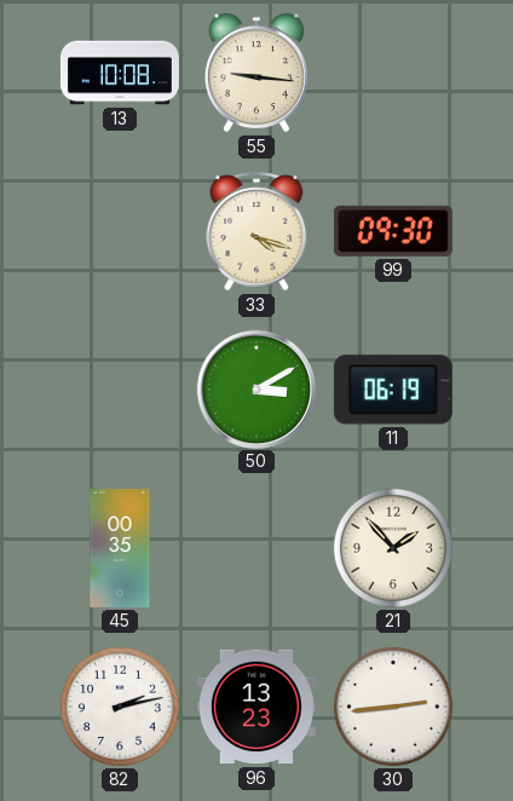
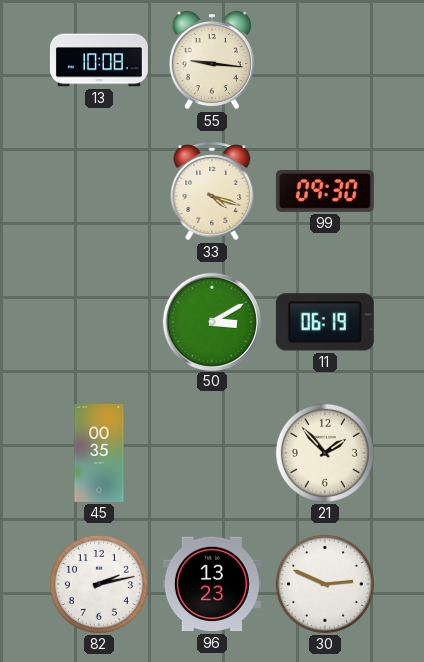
30: 2:44 -> 2:49
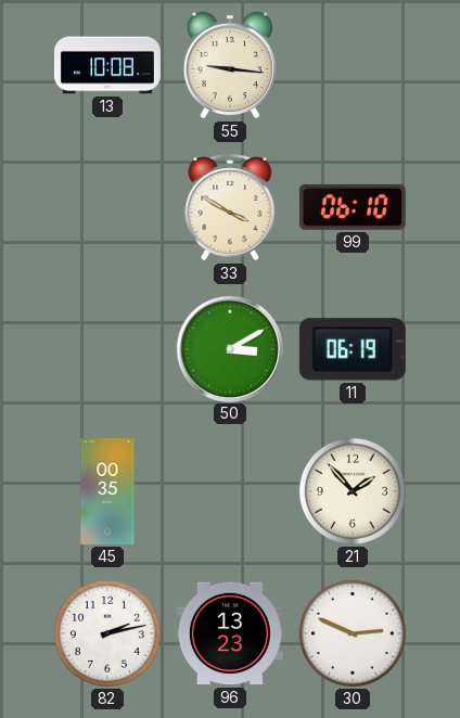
33: 4:18 -> 3:50
99: 09:30 -> 06:10
